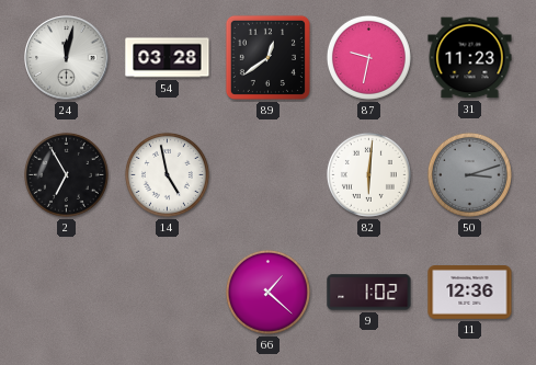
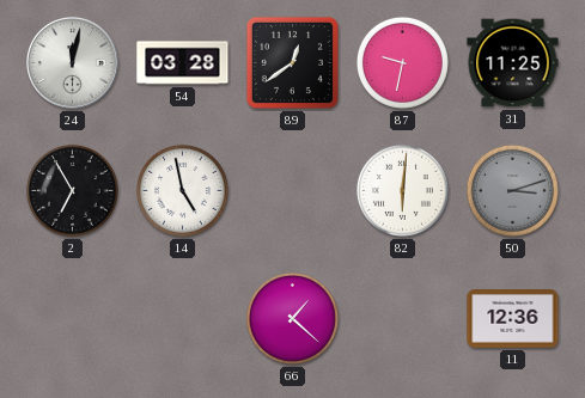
31: 11:23 -> 11:25
9: 1:02 -> none
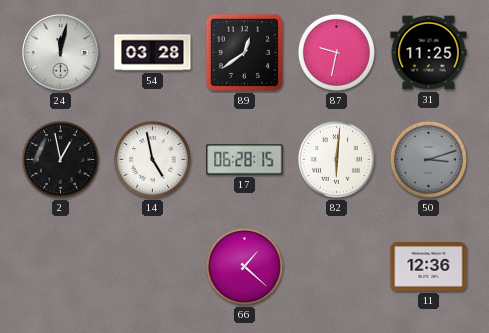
2: 6:55 -> 12:58
17: none -> 06:28
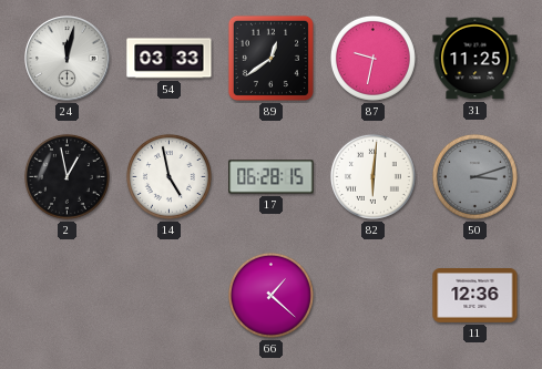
54: 03:28 -> 03:33
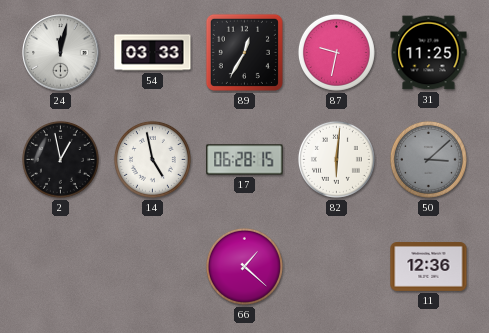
89: 12:39 -> 12:35
50: 3:12 -> 3:08
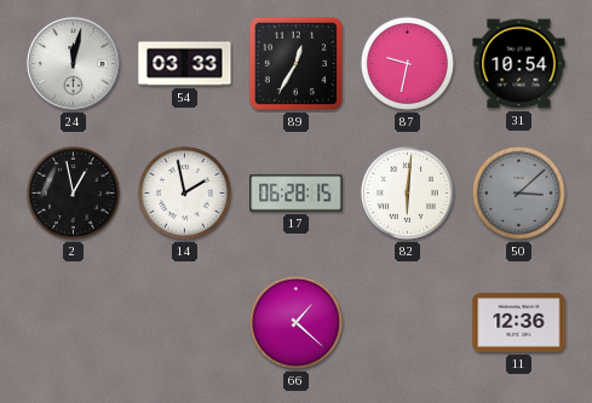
31: 11:25 -> 10:54
14: 4:58 -> 1:58
